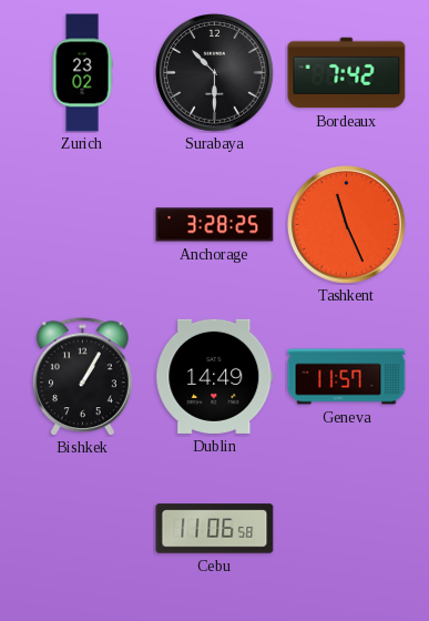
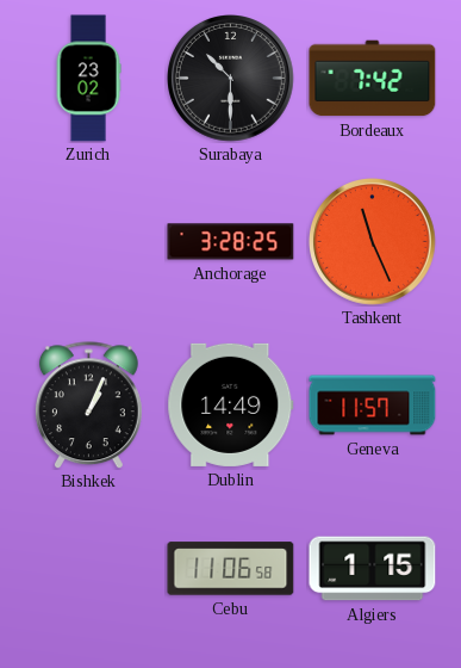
Bishkek: 1:05 -> 1:04
Algiers: none -> 1:15
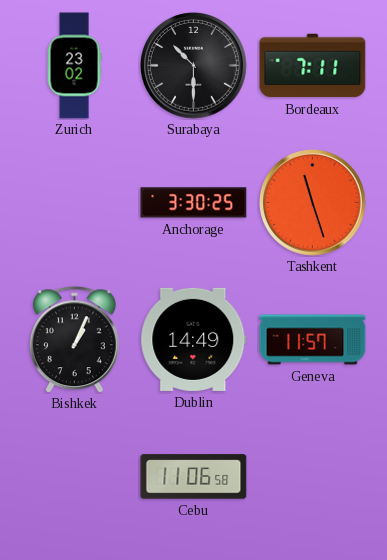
Bordeaux: 7:42 -> 7:11
Anchorage: 3:28 -> 3:30
Tashkent: 11:26 -> 11:27
Algiers: 1:15 -> none
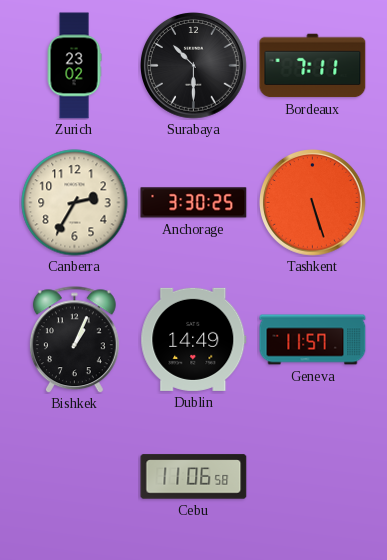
Canberra: none -> 2:35
Tashkent: 11:27 -> 5:27
